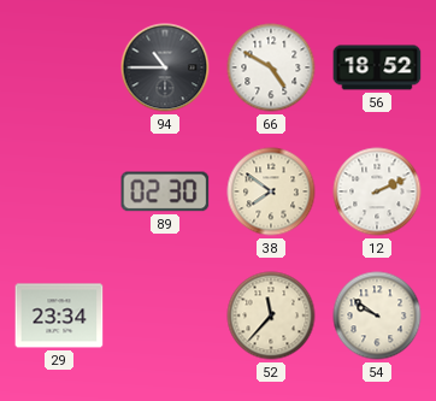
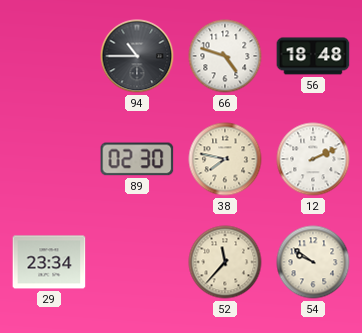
66: 4:50 -> 4:48
56: 18:52 -> 18:48
38: 7:51 -> 7:47
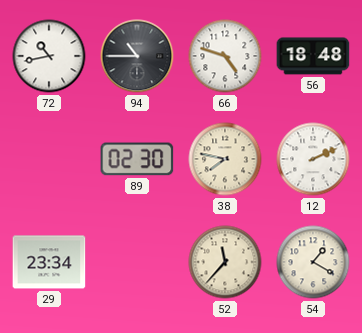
72: none -> 10:43
54: 9:51 -> 1:20
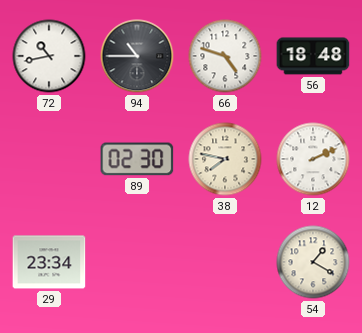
52: 11:37 -> none
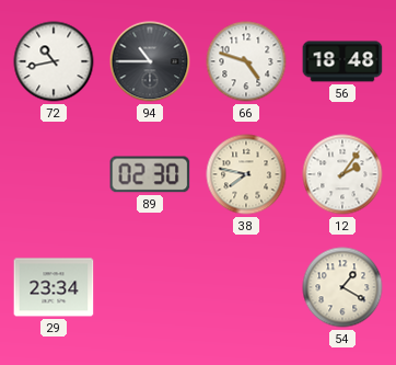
12: 2:11 -> 2:06
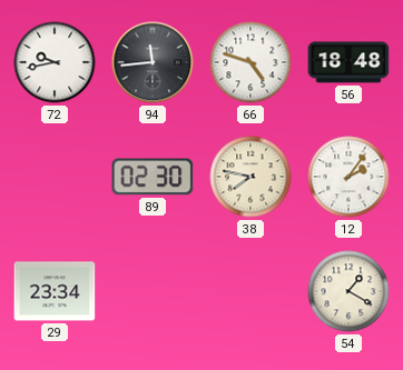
72: 10:43 -> 9:43
94: 10:45 -> 11:44
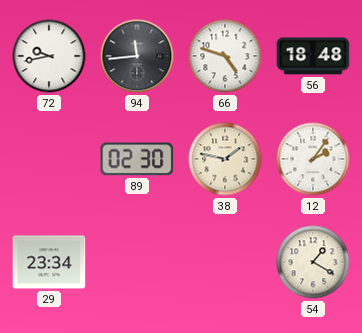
38: 7:47 -> 1:47
